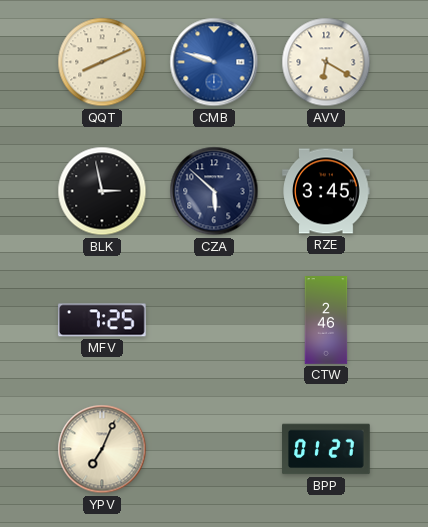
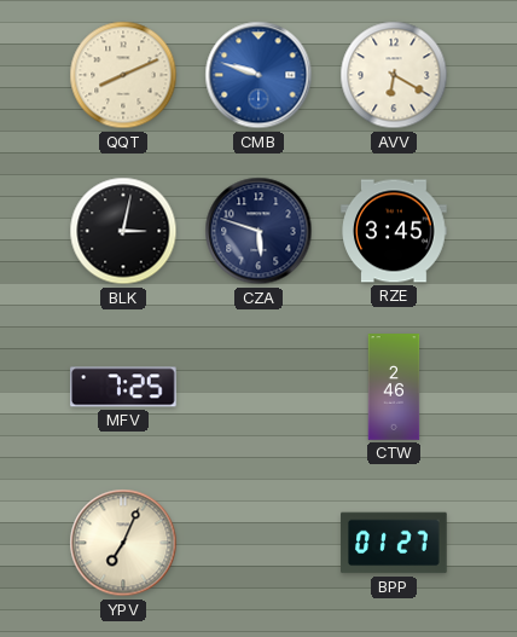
BLK: 2:58 -> 3:02
CZA: 5:52 -> 5:48
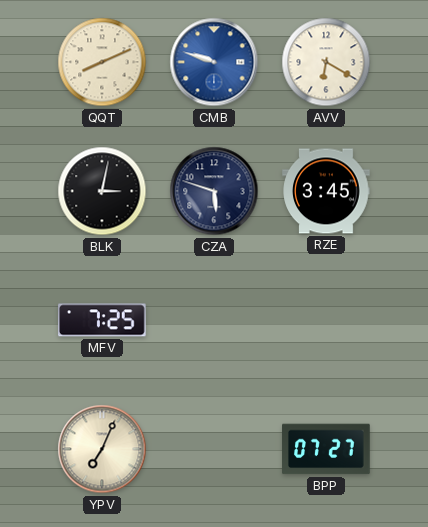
CTW: 2:46 -> none
BPP: 01:27 -> 07:27
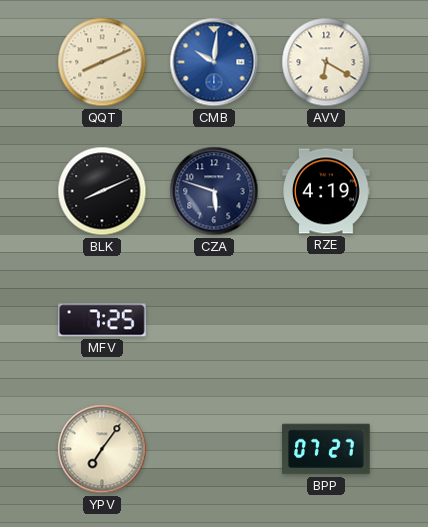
CMB: 9:48 -> 10:01
BLK: 3:02 -> 8:11
RZE: 3:45 -> 4:19
YPV: 7:04 -> 7:06
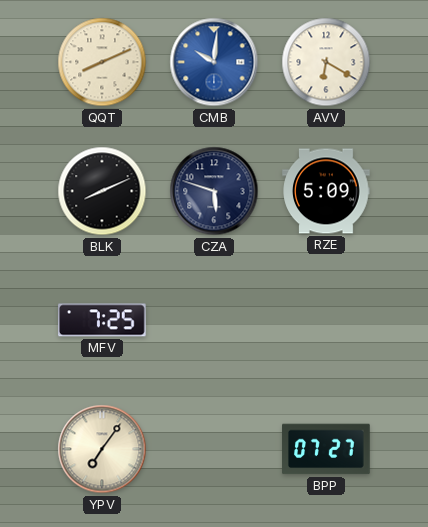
RZE: 4:19 -> 5:09
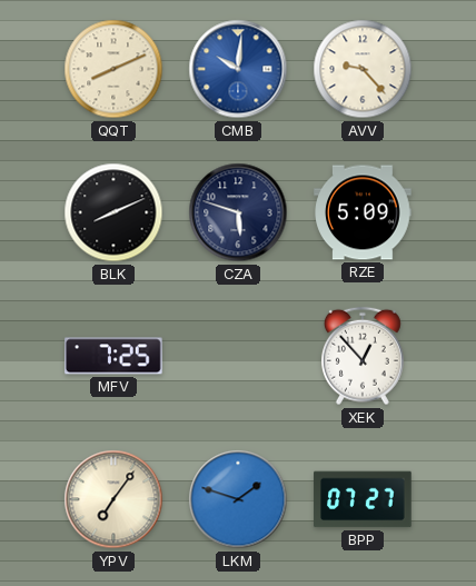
AVV: 6:20 -> 9:23
XEK: none -> 12:53
LKM: none -> 1:48
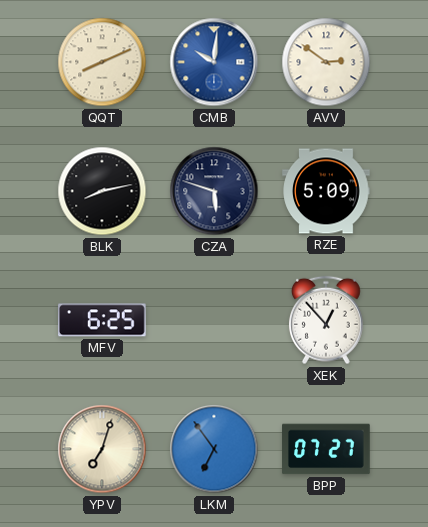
AVV: 9:23 -> 2:51
BLK: 8:11 -> 8:13
MFV: 7:25 -> 6:25
YPV: 7:06 -> 7:03
LKM: 1:48 -> 6:54
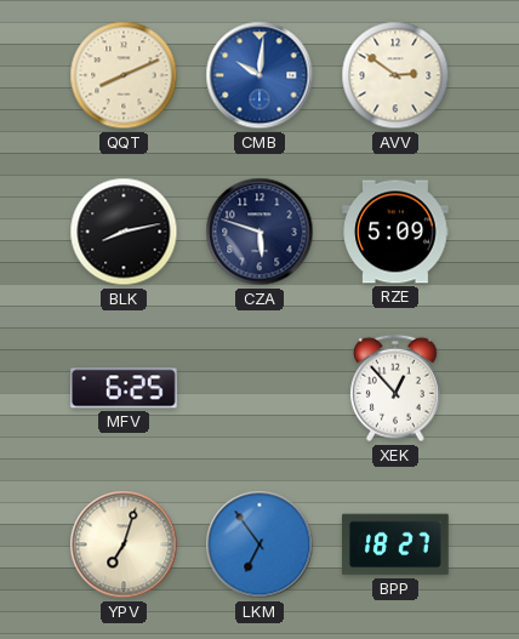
BPP: 07:27 -> 18:27
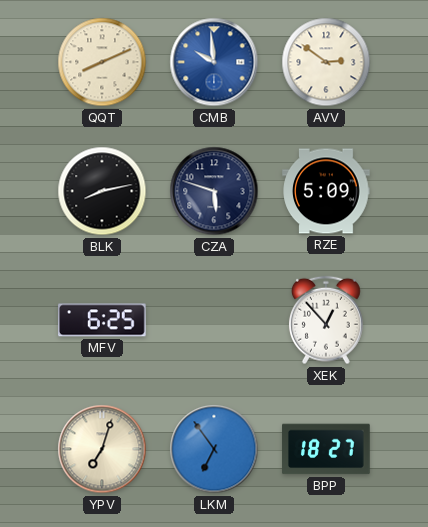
CMB: 10:01 -> 9:59
